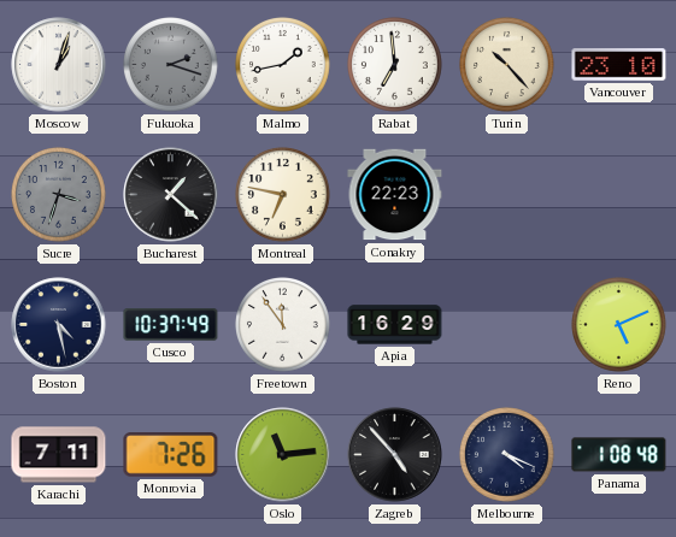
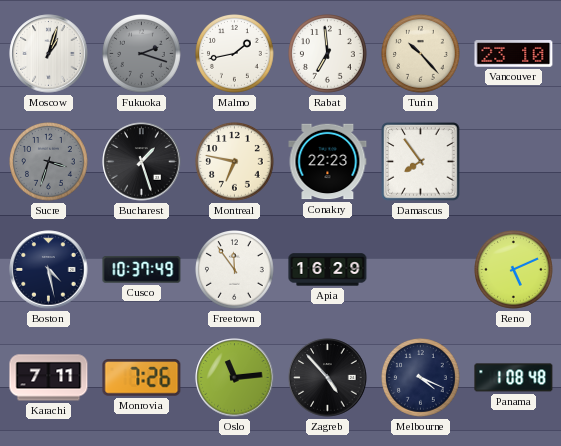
Bucharest: 1:22 -> 1:27
Damascus: none -> 7:54
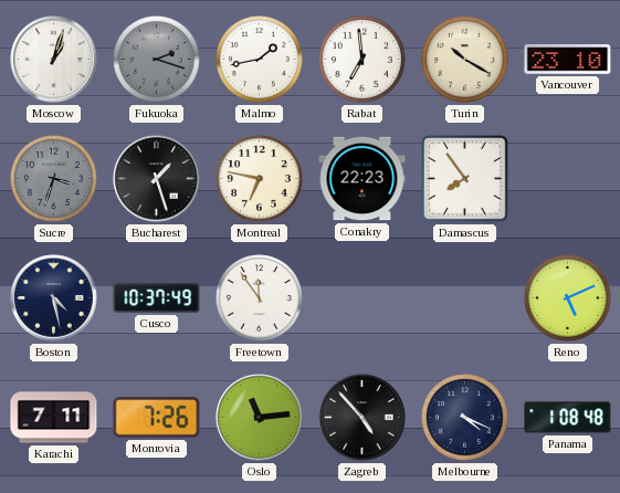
Turin: 10:23 -> 10:20
Apia: 16:29 -> none
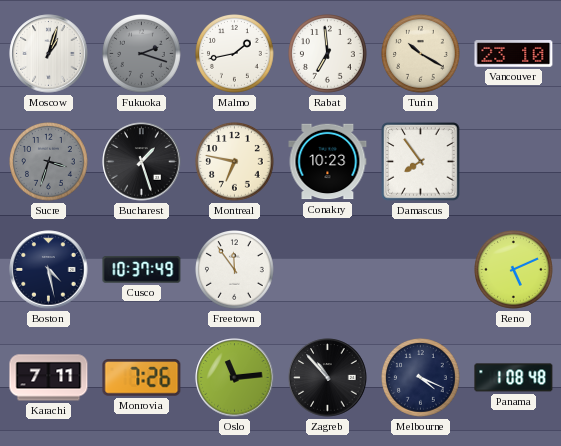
Conakry: 22:23 -> 10:23
Zagreb: 4:53 -> 10:53
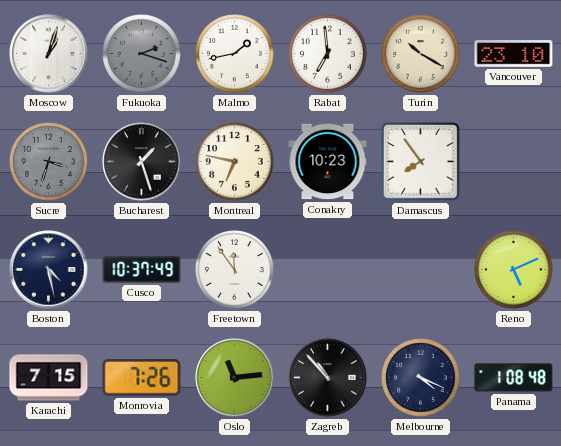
Karachi: 7:11 -> 7:15
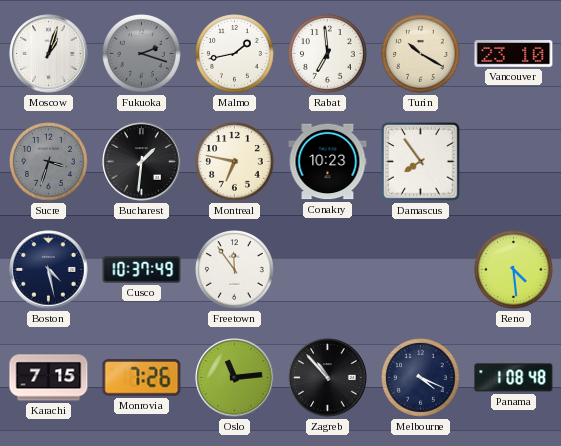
Bucharest: 1:27 -> 1:31
Reno: 5:11 -> 4:29
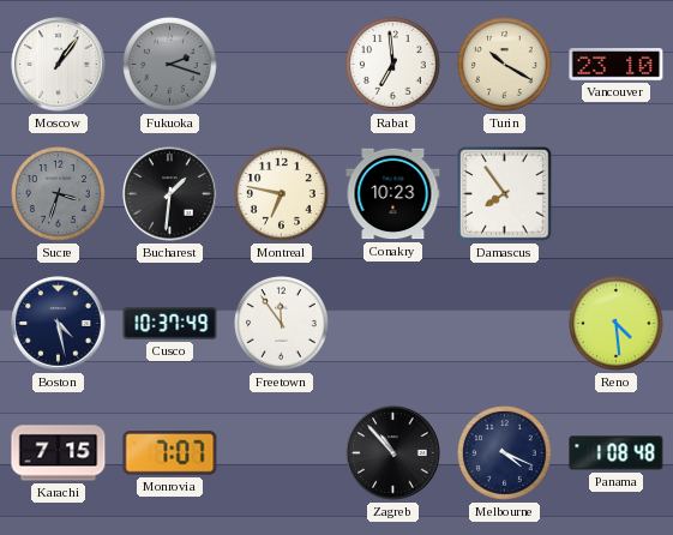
Moscow: 1:03 -> 1:06
Malmo: 1:43 -> none
Monrovia: 7:26 -> 7:07
Oslo: 11:14 -> none
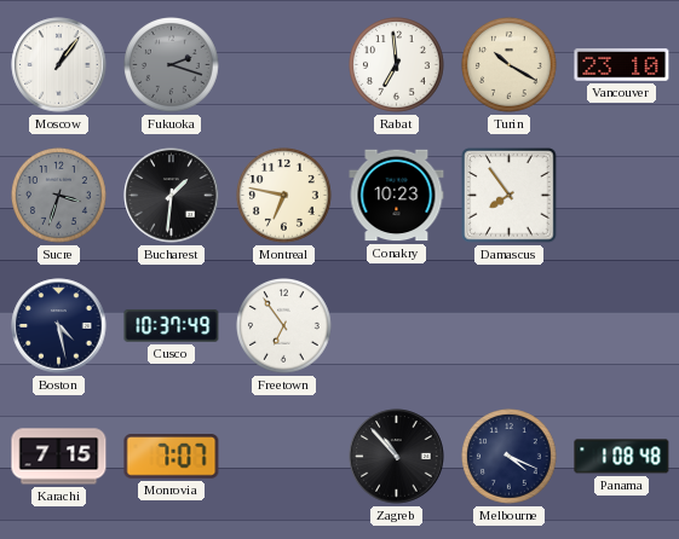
Freetown: 11:54 -> 6:54
Reno: 4:29 -> none
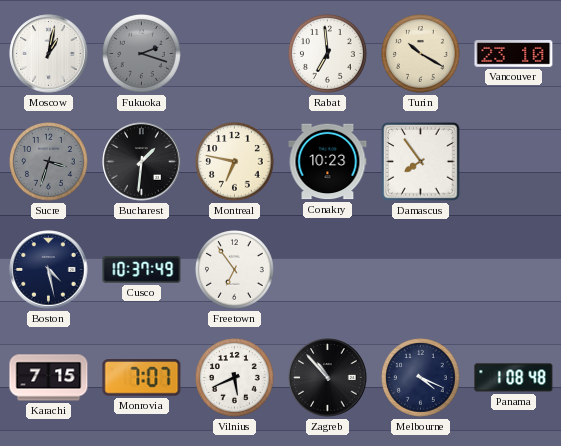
Moscow: 1:06 -> 1:02
Vilnius: none -> 5:41
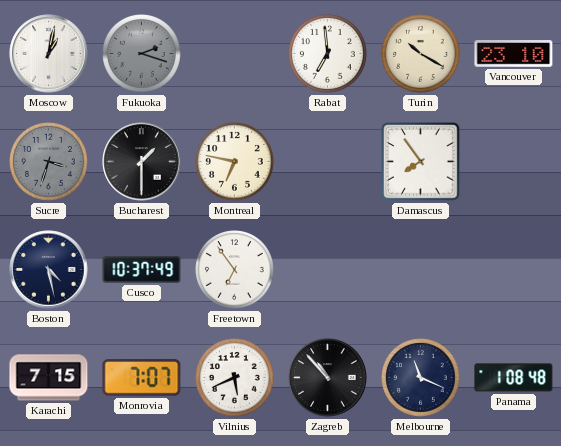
Bucharest: 1:31 -> 1:30
Conakry: 10:23 -> none
Melbourne: 4:19 -> 11:19
